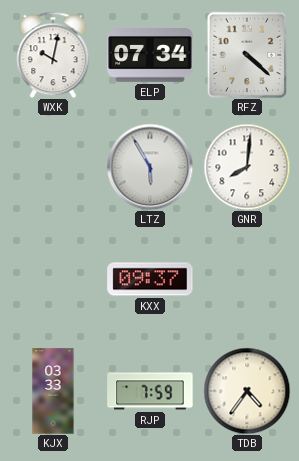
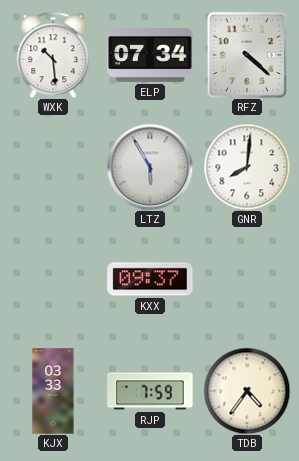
WXK: 10:02 -> 10:29
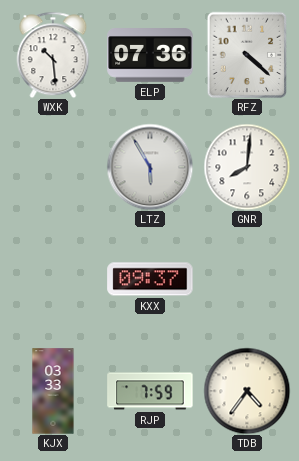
ELP: 07:34 -> 07:36
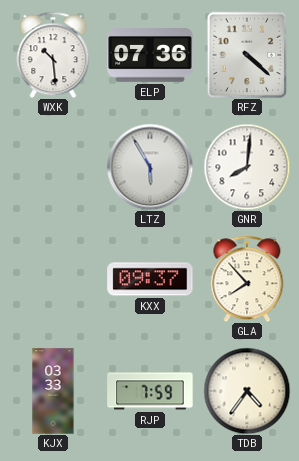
GLA: none -> 7:53
